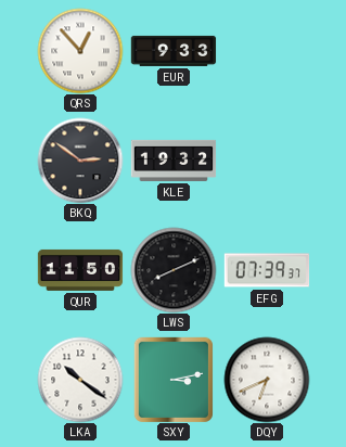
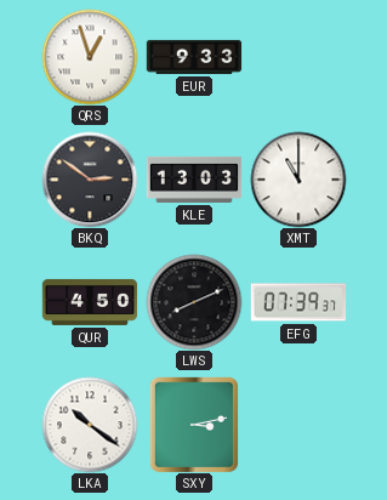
QRS: 12:53 -> 12:57
KLE: 19:32 -> 13:03
XMT: none -> 11:00
QUR: 11:50 -> 4:50
DQY: 6:41 -> none
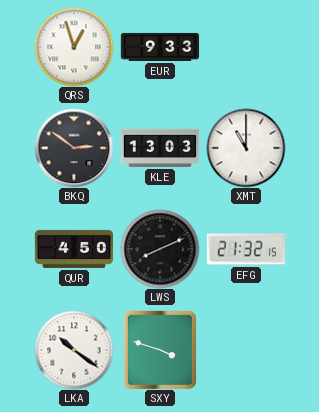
EFG: 07:39 -> 21:32
SXY: 3:13 -> 3:48
